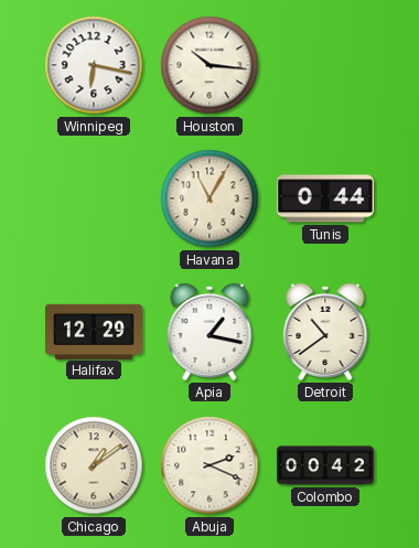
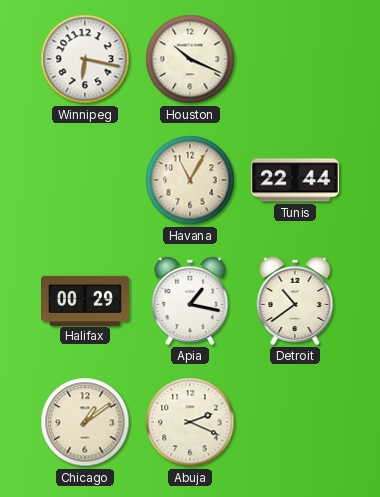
Houston: 10:16 -> 10:19
Tunis: 0:44 -> 22:44
Halifax: 12:29 -> 00:29
Colombo: 00:42 -> none
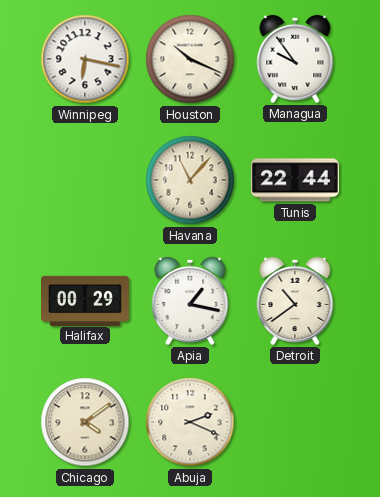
Managua: none -> 9:54
Havana: 11:05 -> 11:07
Chicago: 1:09 -> 4:09
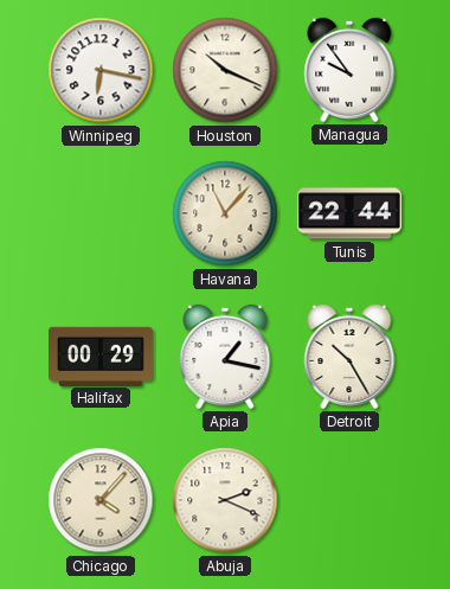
Detroit: 10:39 -> 10:25
Chicago: 4:09 -> 4:07
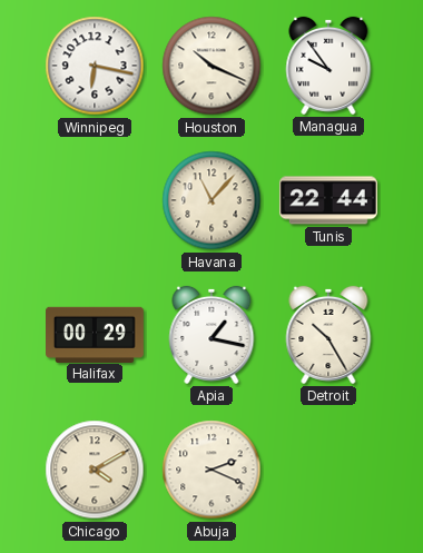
Chicago: 4:07 -> 4:10
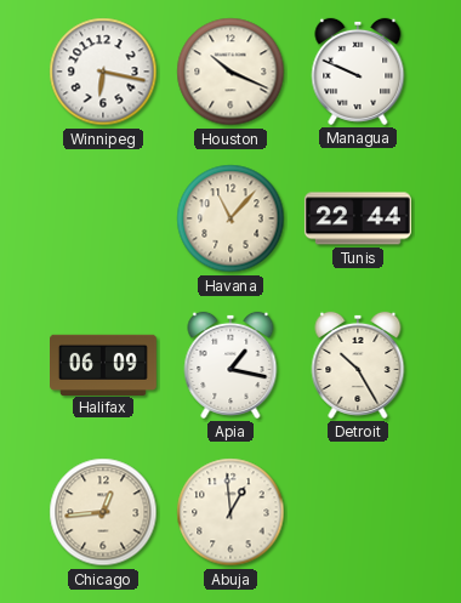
Managua: 9:54 -> 9:49
Halifax: 00:29 -> 06:09
Chicago: 4:10 -> 12:44
Abuja: 2:19 -> 12:59
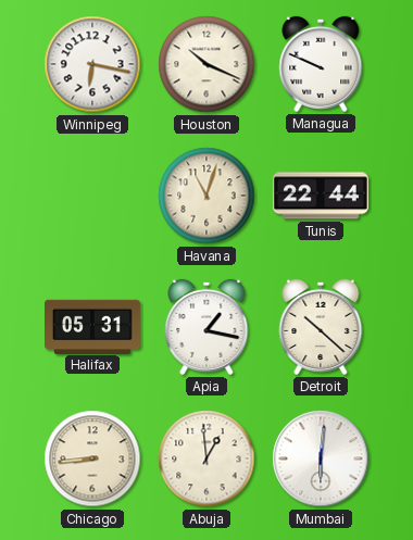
Havana: 11:07 -> 11:03
Halifax: 06:09 -> 05:31
Detroit: 10:25 -> 10:22
Chicago: 12:44 -> 8:44
Mumbai: none -> 6:01
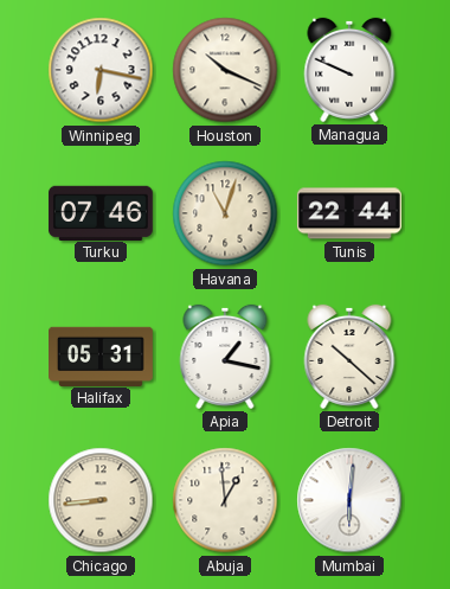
Turku: none -> 07:46
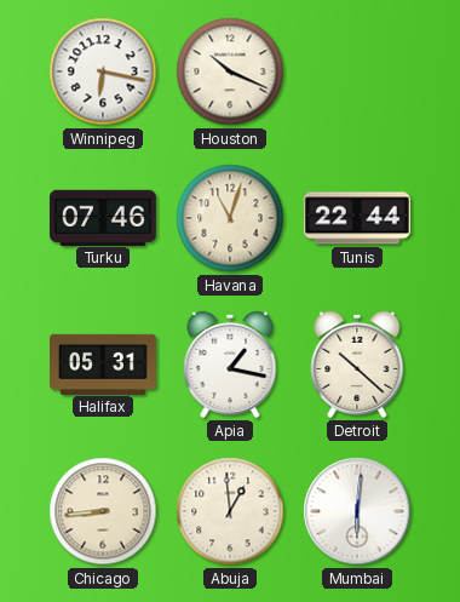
Managua: 9:49 -> none
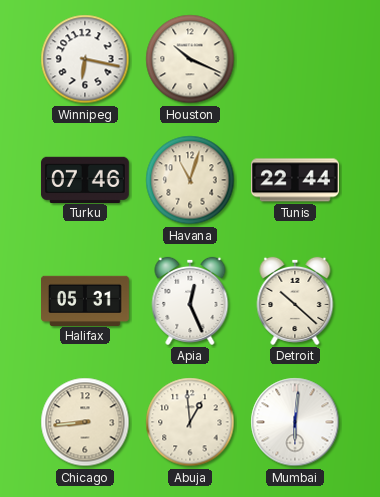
Apia: 1:17 -> 12:26
